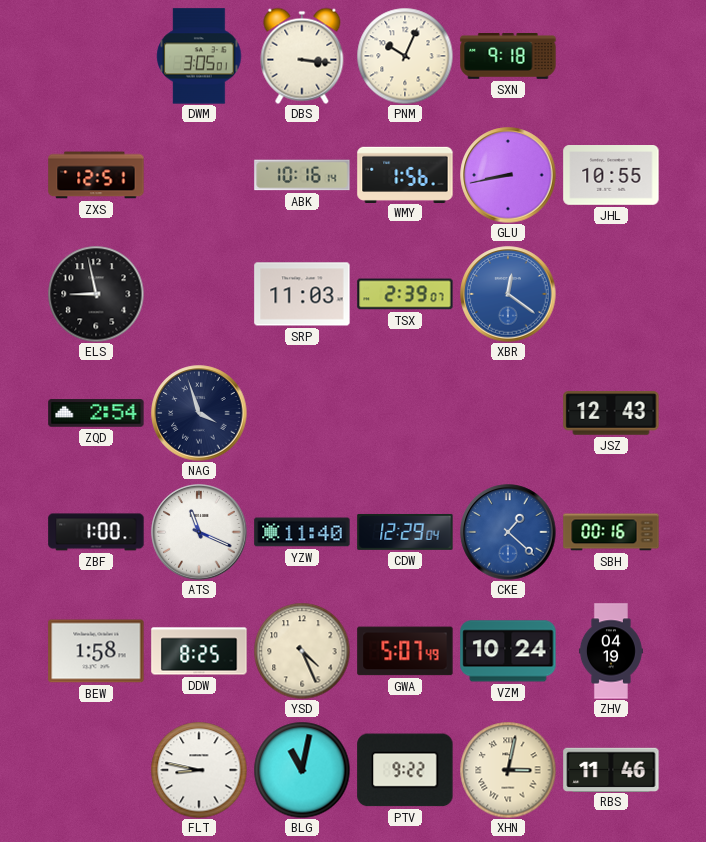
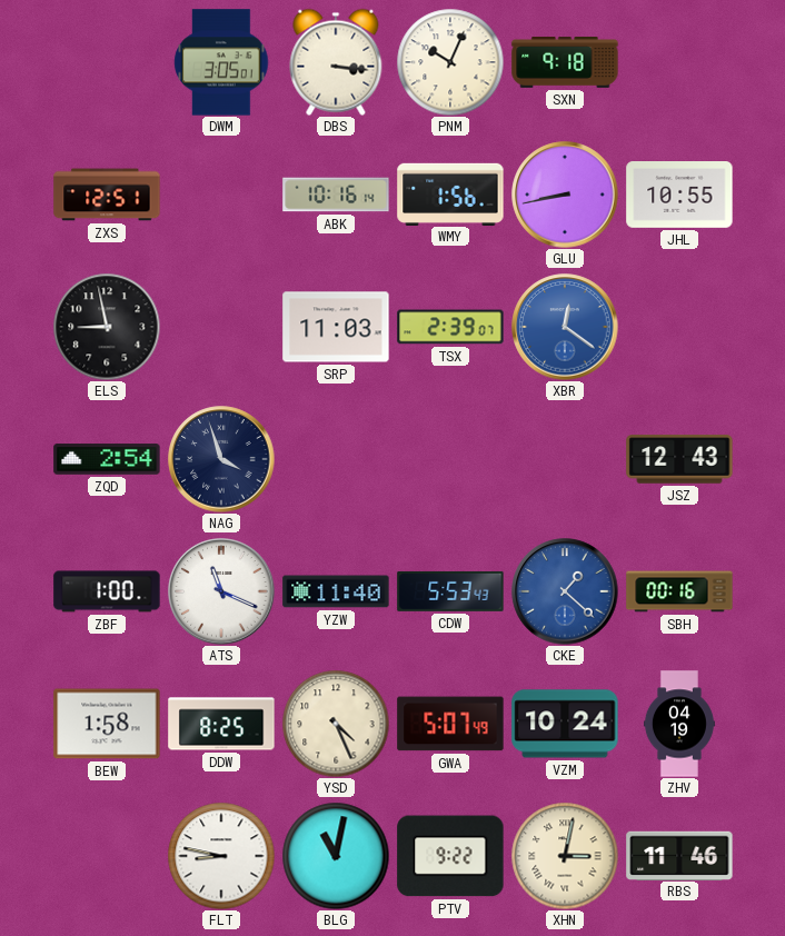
CDW: 12:29 -> 5:53
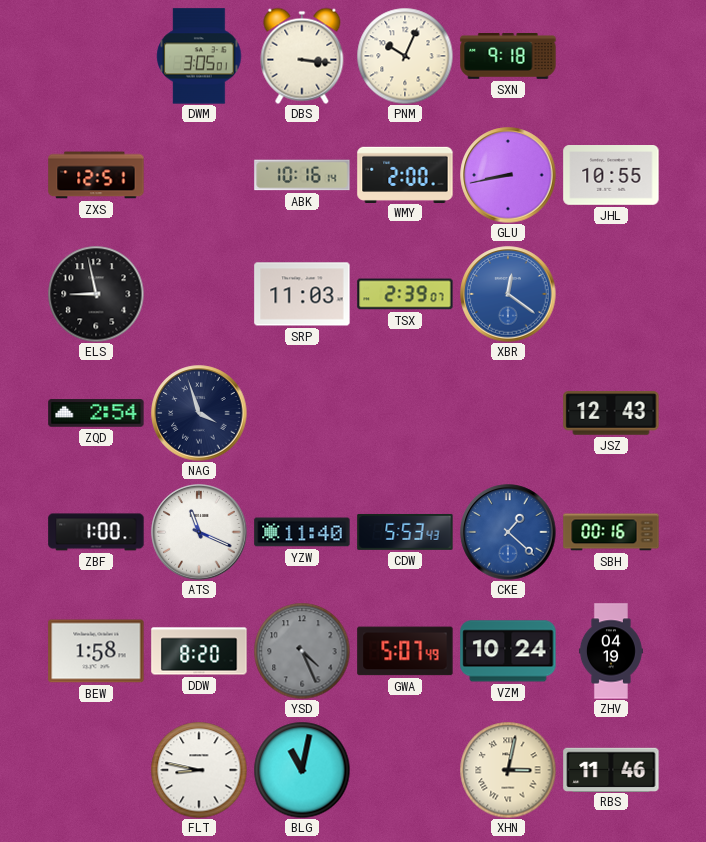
WMY: 1:56 -> 2:00
DDW: 8:25 -> 8:20
YSD dial: cream -> grey
PTV: 9:22 -> none
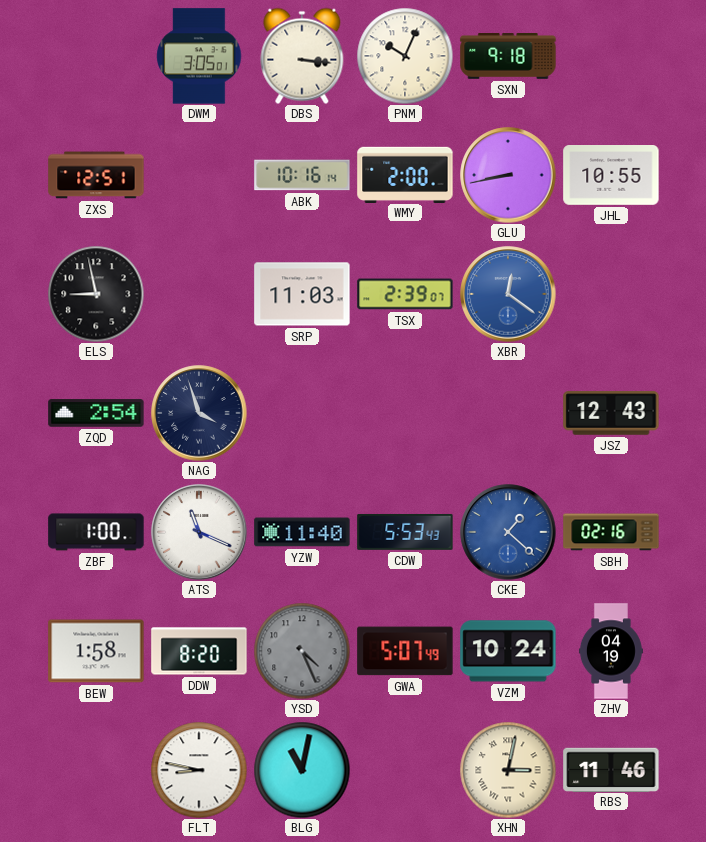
SBH: 00:16 -> 02:16
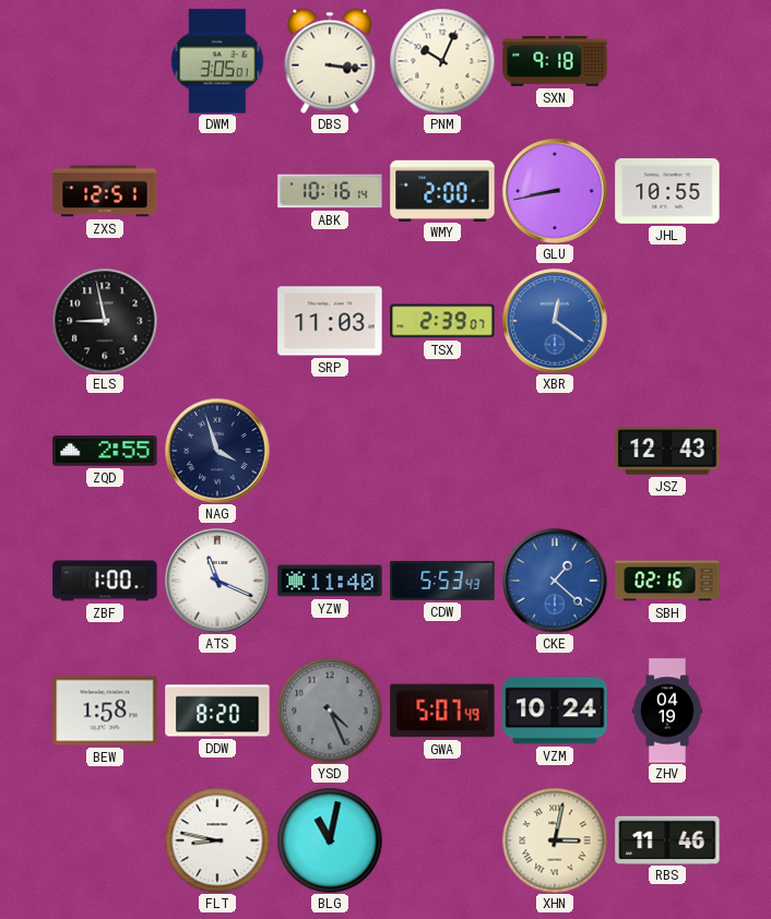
ZQD: 2:54 -> 2:55
